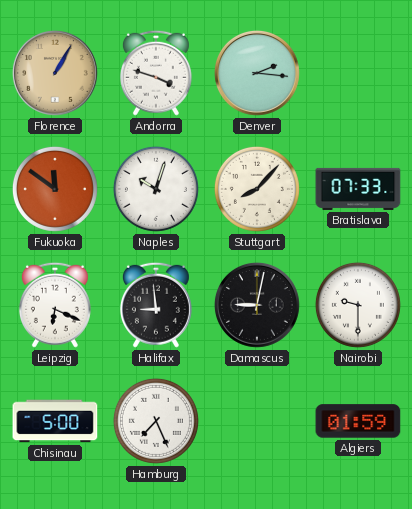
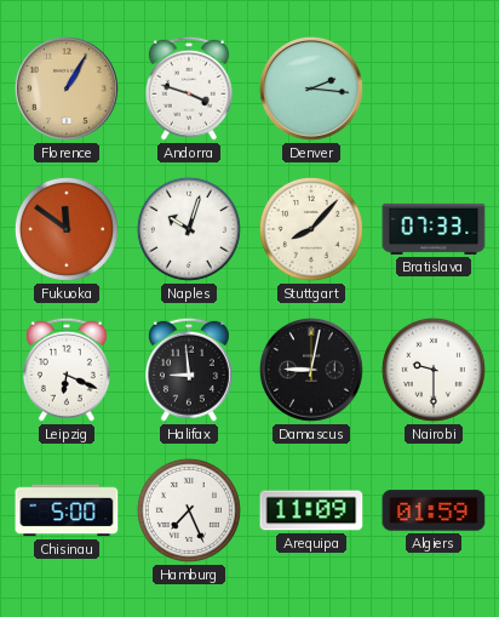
Arequipa: none -> 11:09
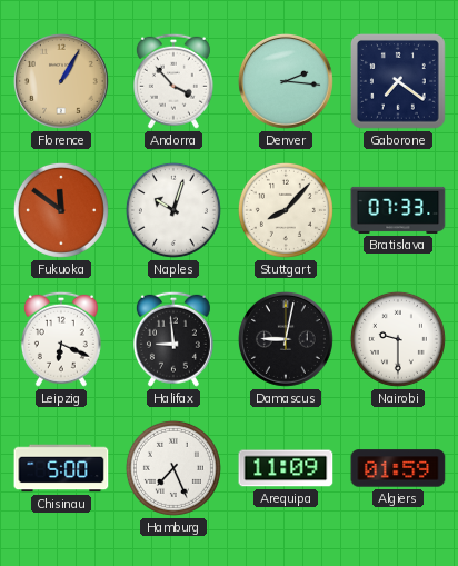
Andorra: 3:48 -> 3:53
Gaborone: none -> 7:21
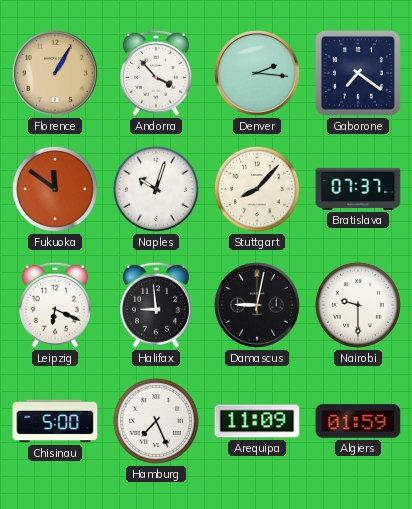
Bratislava: 07:33 -> 07:37
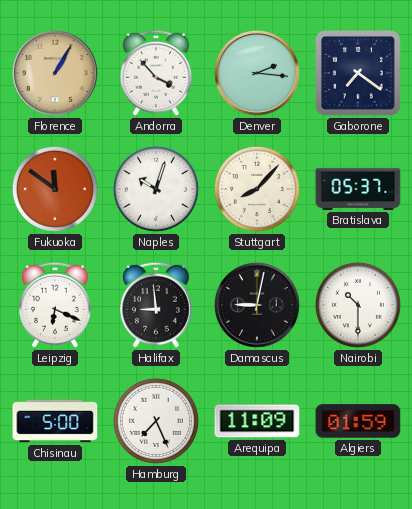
Bratislava: 07:37 -> 05:37
Nairobi: 9:30 -> 10:30
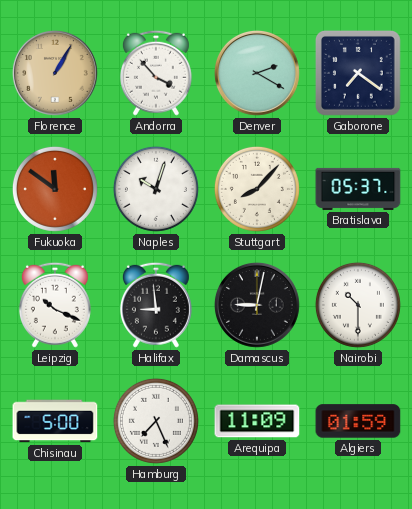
Denver: 2:16 -> 2:20
Leipzig: 6:19 -> 10:19
